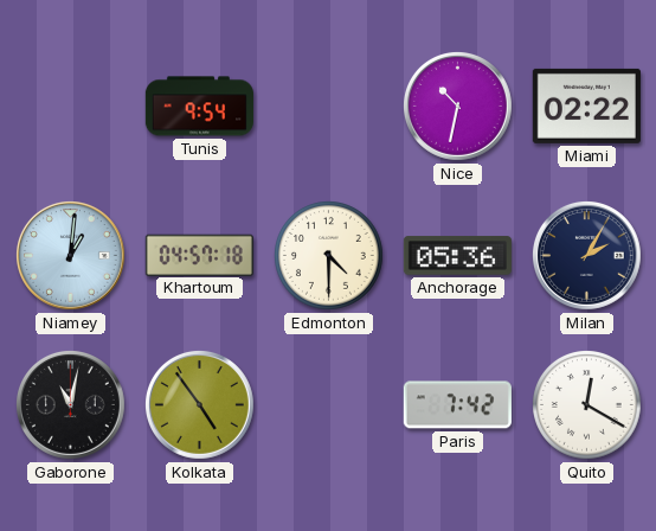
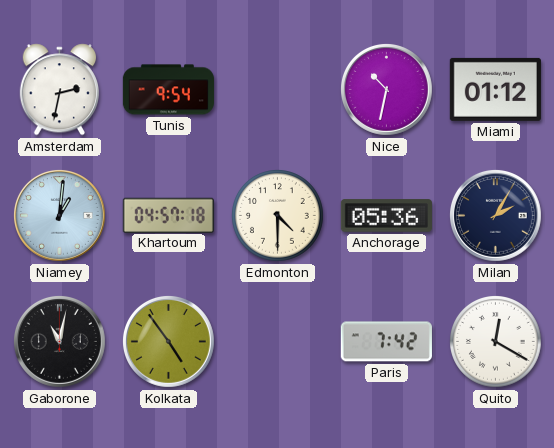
Amsterdam: none -> 2:32
Miami: 02:22 -> 01:12
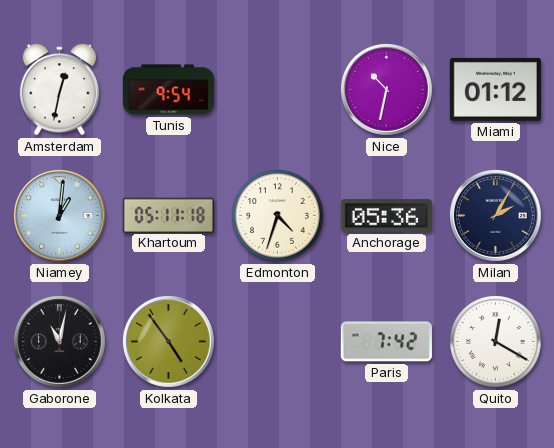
Amsterdam: 2:32 -> 12:32
Khartoum: 04:57 -> 05:11
Edmonton: 4:30 -> 4:33
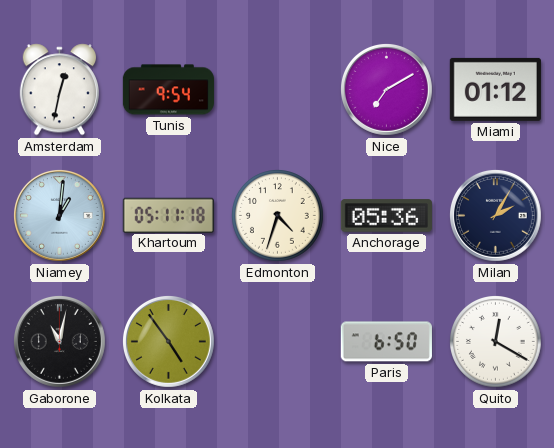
Nice: 10:32 -> 7:10
Paris: 7:42 -> 6:50
